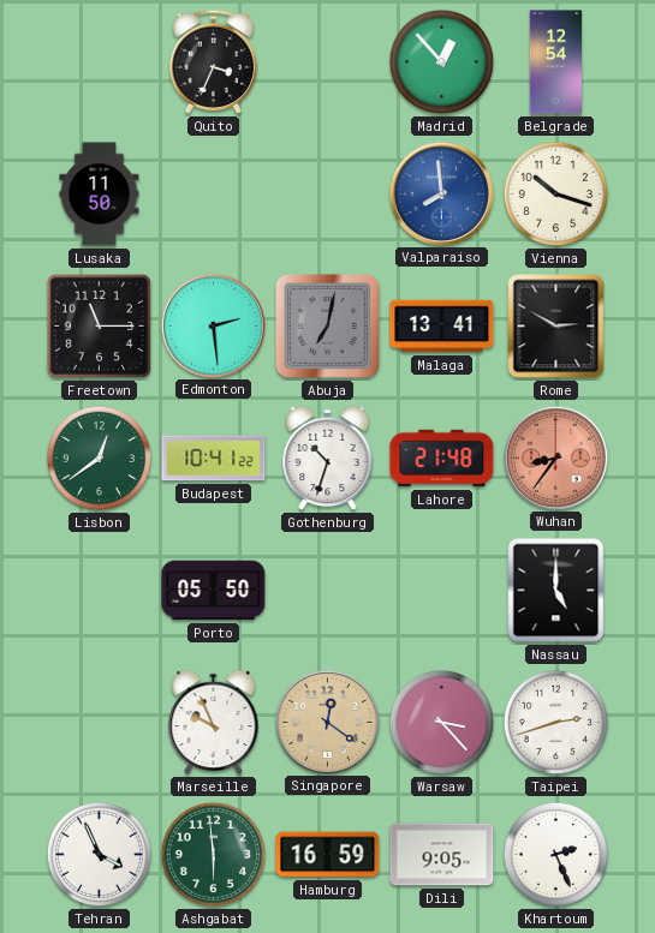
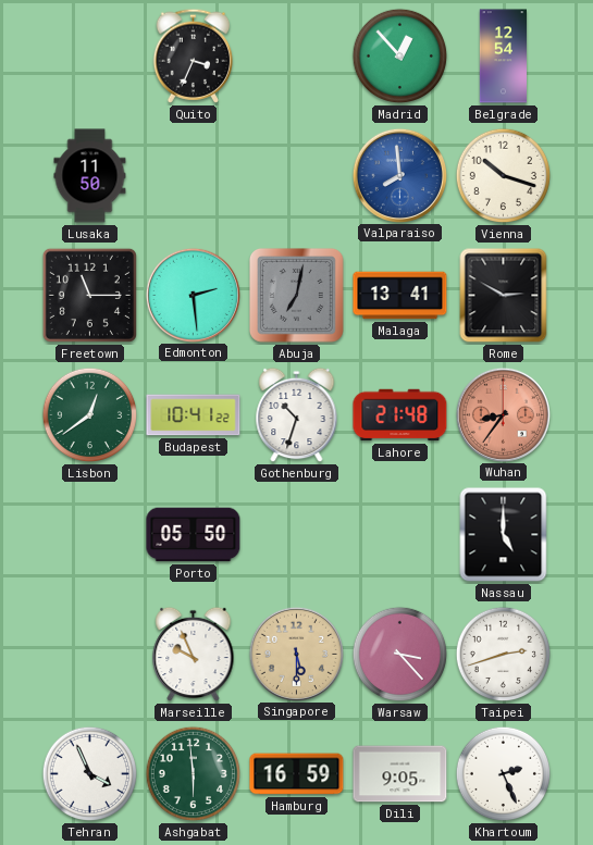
Singapore: 12:21 -> 5:30
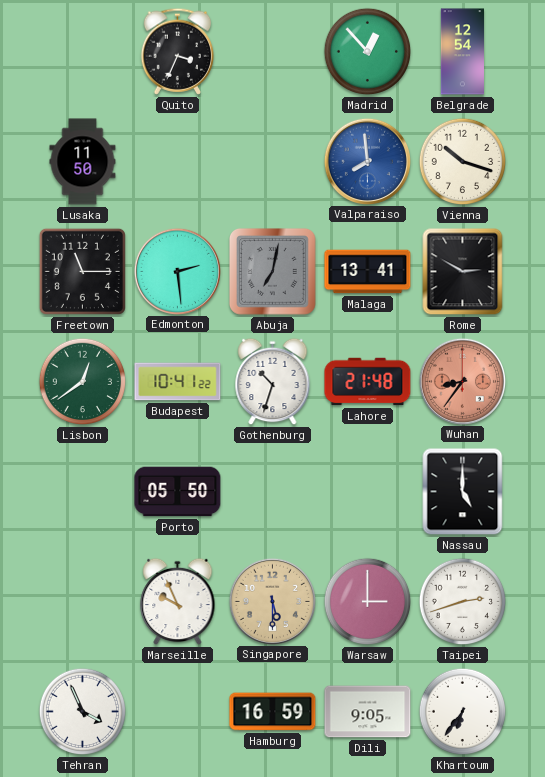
Warsaw: 3:23 -> 3:00
Ashgabat: 5:59 -> none
Khartoum: 2:26 -> 6:36
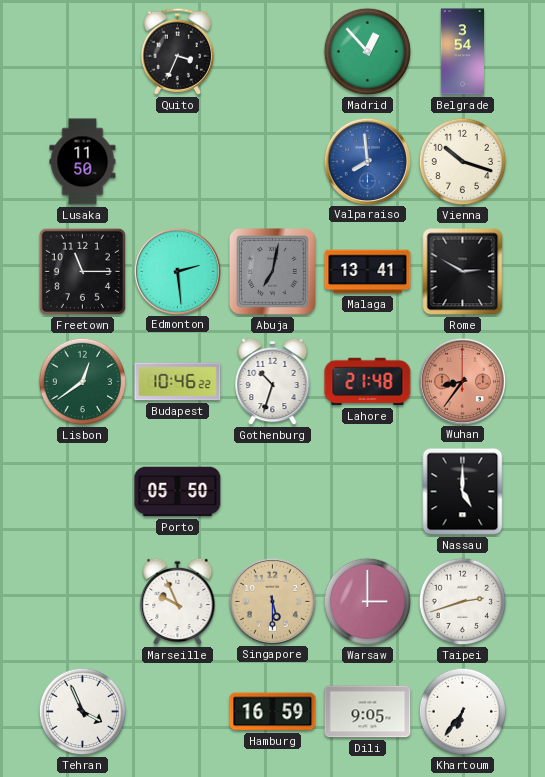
Belgrade: 12:54 -> 3:54
Budapest: 10:41 -> 10:46
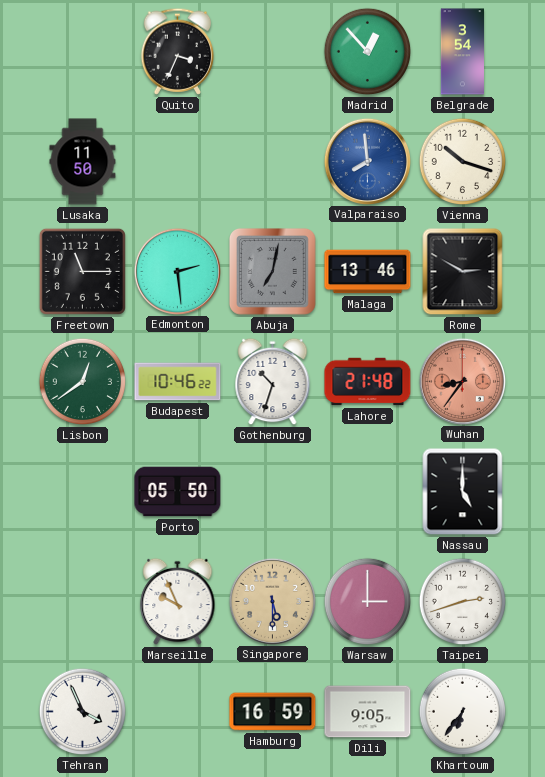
Malaga: 13:41 -> 13:46
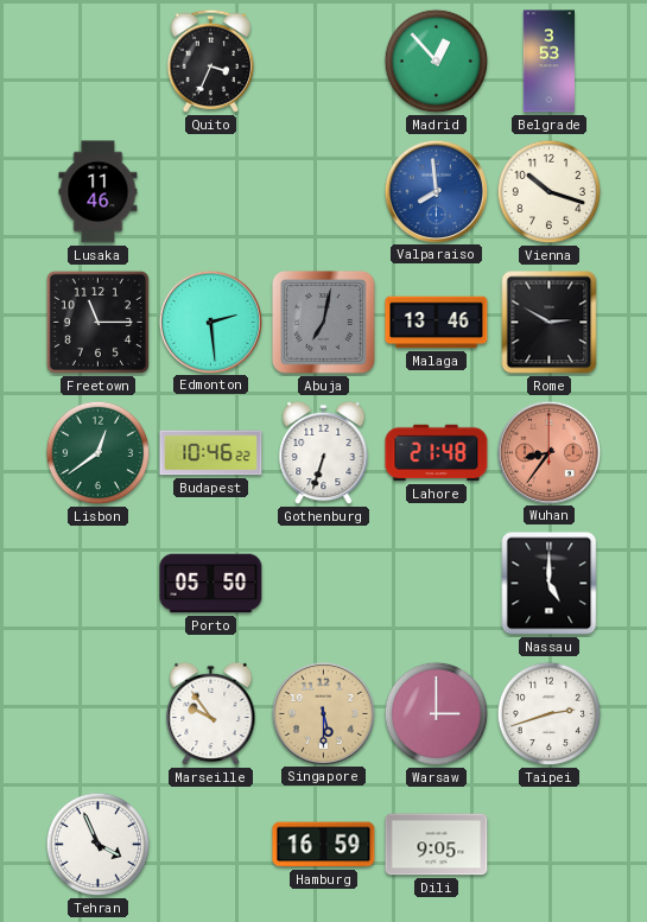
Belgrade: 3:54 -> 3:53
Lusaka: 11:50 -> 11:46
Gothenburg: 10:33 -> 6:33
Marseille: 9:56 -> 9:54
Khartoum: 6:36 -> none
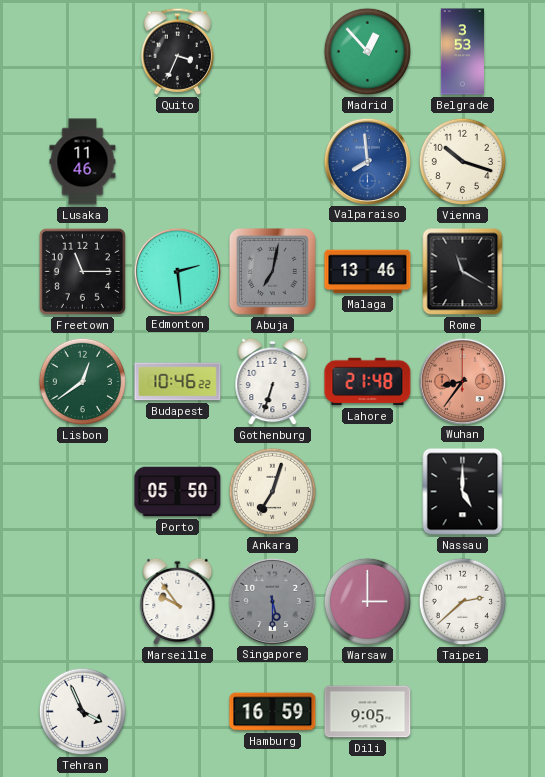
Rome: 2:50 -> 11:20
Ankara: none -> 7:03
Singapore dial: champagne -> grey
Taipei: 2:42 -> 2:38
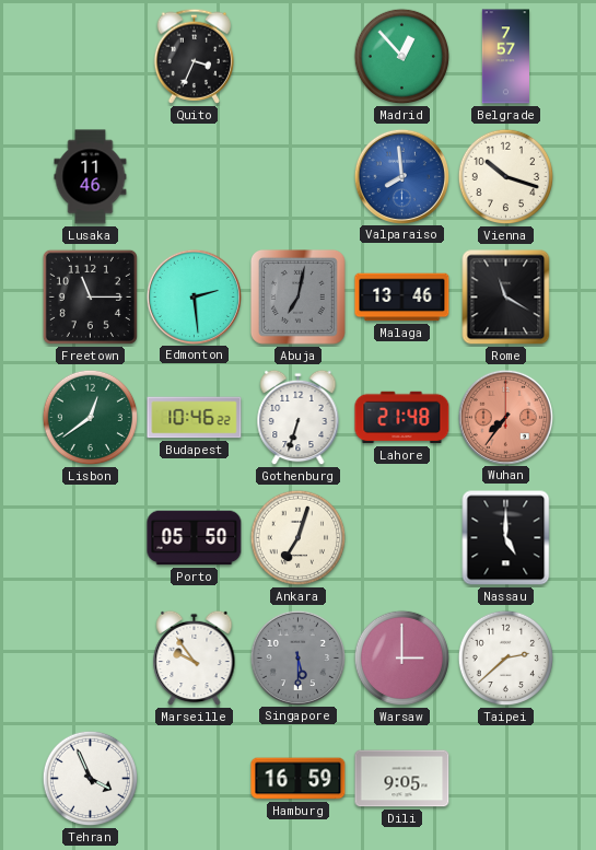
Belgrade: 3:53 -> 7:57
Wuhan: 8:36 -> 7:36
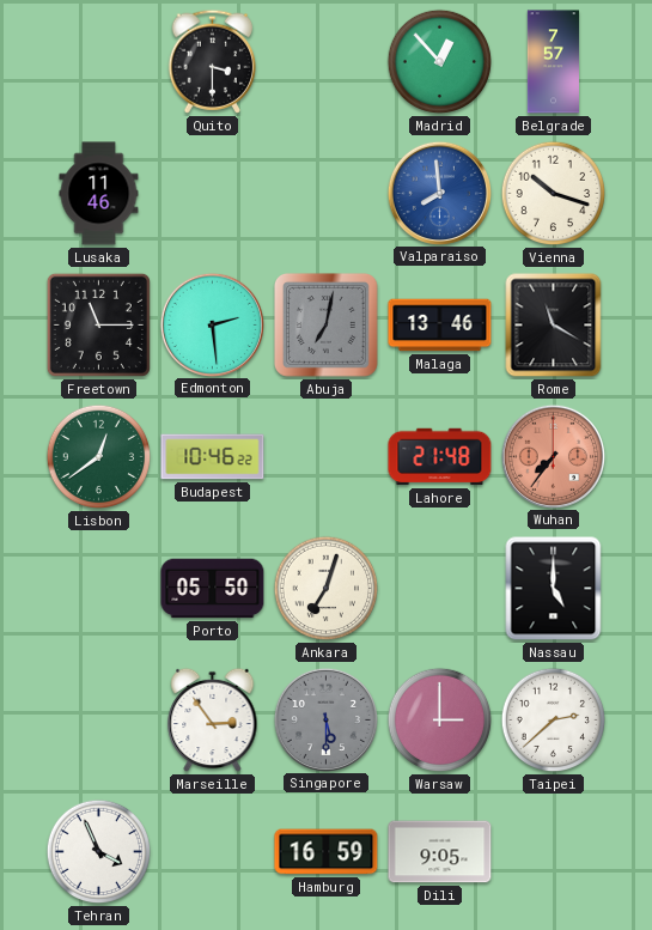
Quito: 3:34 -> 3:30
Gothenburg: 6:33 -> none
Marseille: 9:54 -> 2:54
